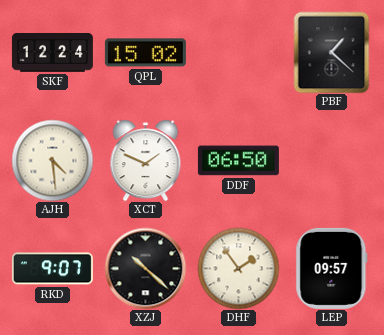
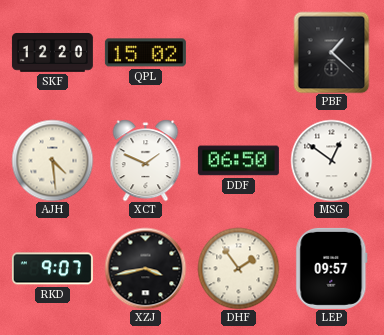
SKF: 12:24 -> 12:20
MSG: none -> 12:51
XZJ: 10:22 -> 3:43
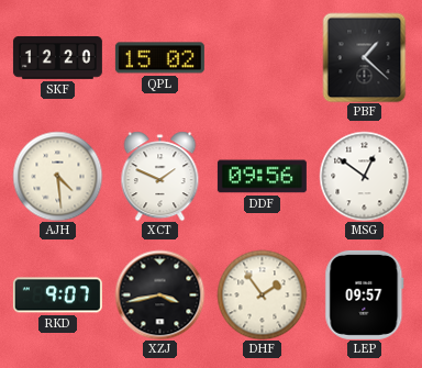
DDF: 06:50 -> 09:56
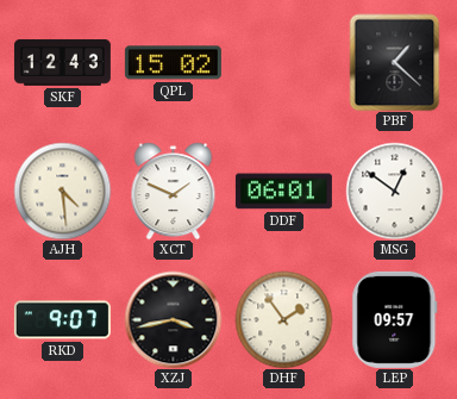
SKF: 12:20 -> 12:43
DDF: 09:56 -> 06:01
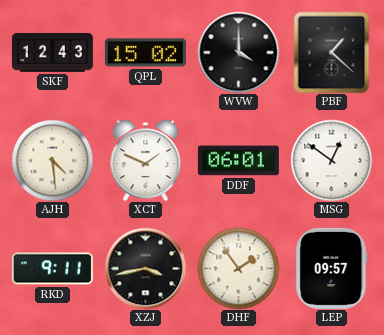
WVW: none -> 4:00
RKD: 9:07 -> 9:11
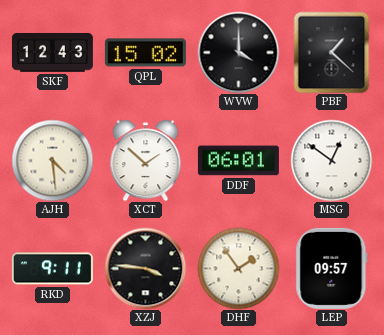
XCT: 1:49 -> 1:52
XZJ: 3:43 -> 3:46
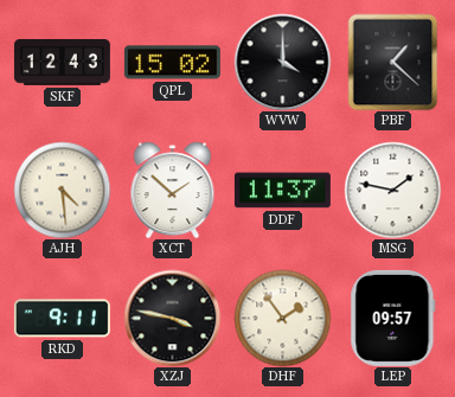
DDF: 06:01 -> 11:37
MSG: 12:51 -> 1:47
XZJ: 3:46 -> 3:47
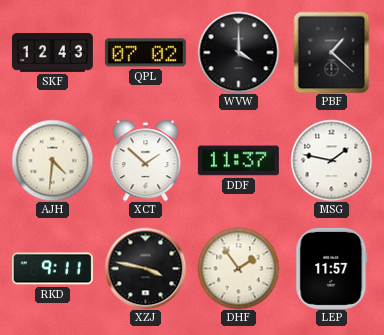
QPL: 15:02 -> 07:02
AJH: 4:29 -> 4:31
LEP: 09:57 -> 11:57
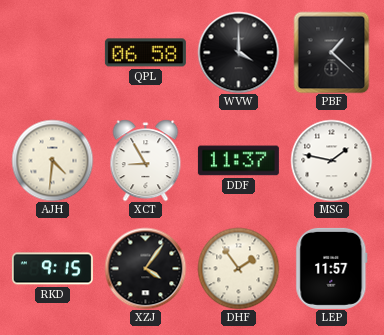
SKF: 12:43 -> none
QPL: 07:02 -> 06:58
XCT: 1:52 -> 8:55
RKD: 9:11 -> 9:15
XZJ: 3:47 -> 4:06
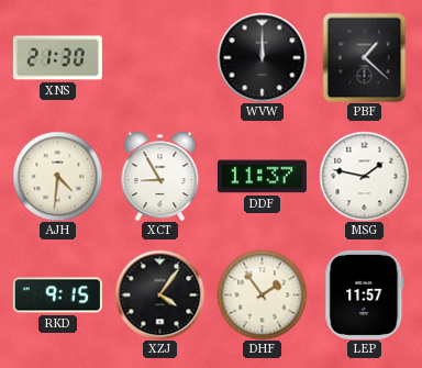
XNS: none -> 21:30
QPL: 06:58 -> none
WVW: 4:00 -> 12:00
